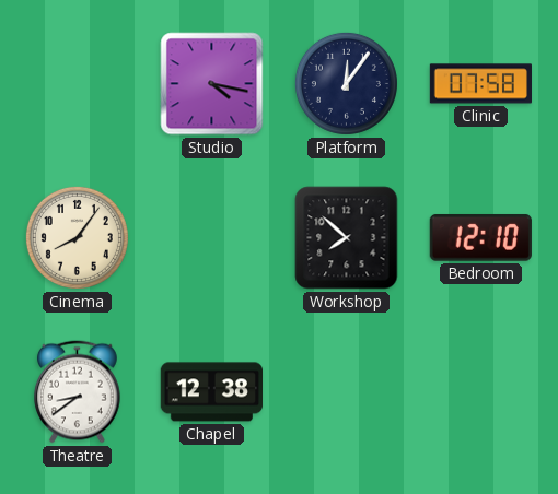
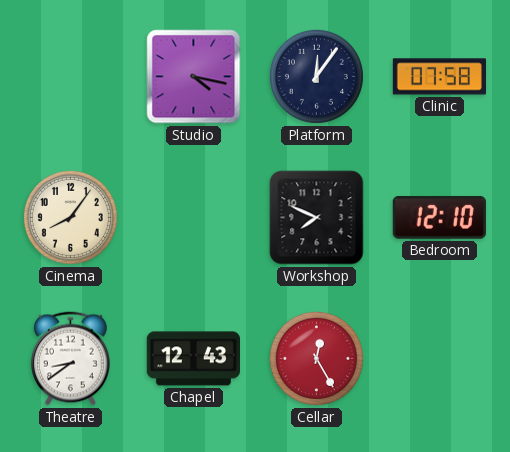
Workshop: 7:52 -> 7:49
Chapel: 12:38 -> 12:43
Cellar: none -> 12:25
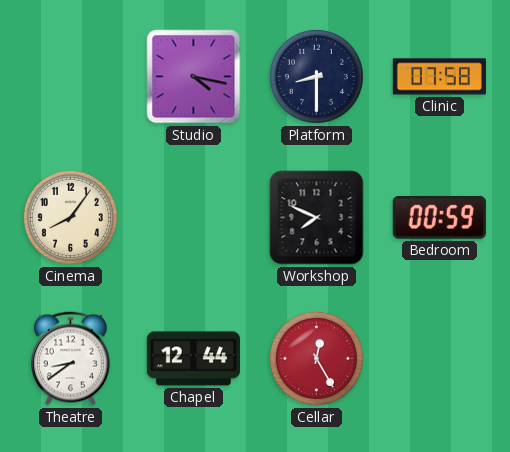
Platform: 12:06 -> 8:30
Bedroom: 12:10 -> 00:59
Chapel: 12:43 -> 12:44
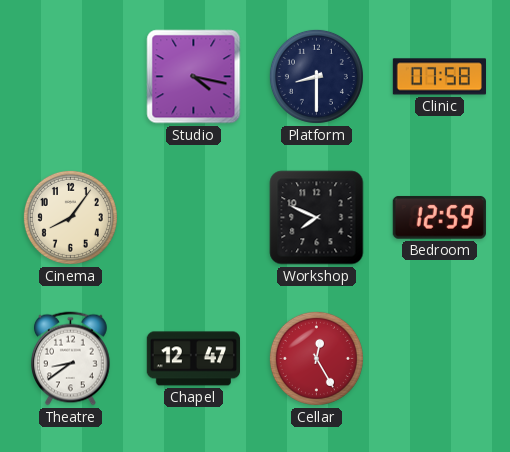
Bedroom: 00:59 -> 12:59
Chapel: 12:44 -> 12:47
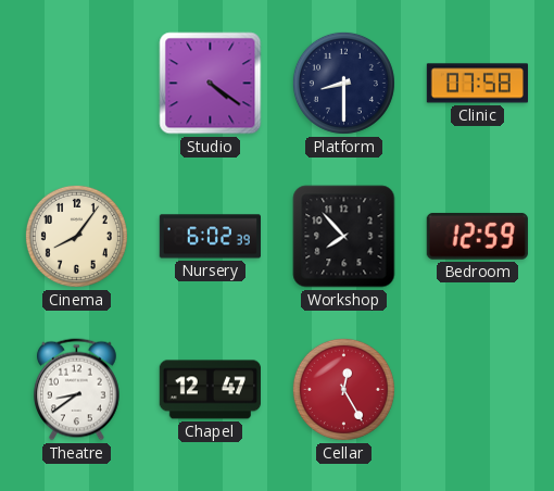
Studio: 4:17 -> 4:21
Nursery: none -> 6:02
Workshop: 7:49 -> 7:53
